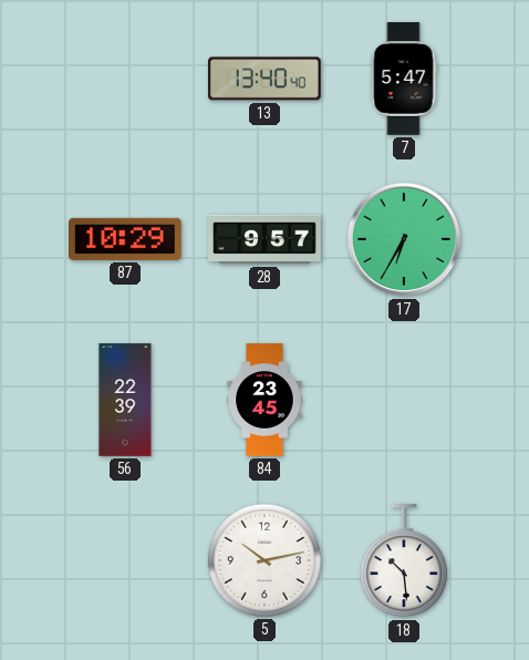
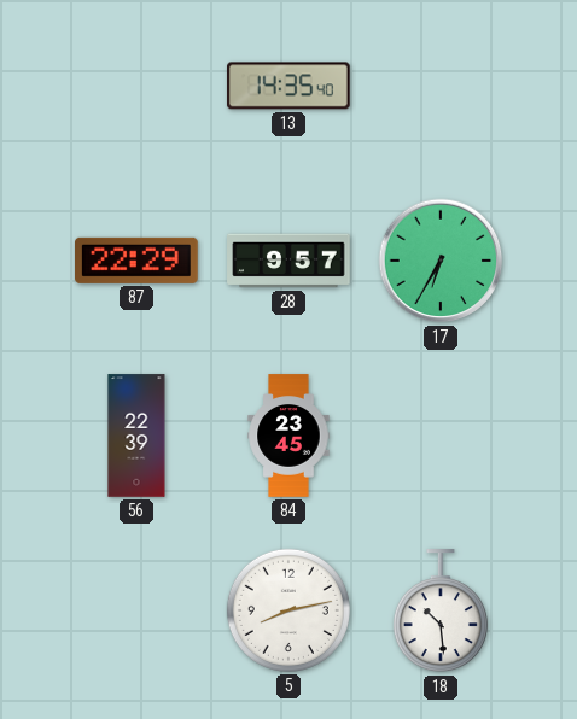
13: 13:40 -> 14:35
7: 5:47 -> none
87: 10:29 -> 22:29
5: 10:13 -> 8:13
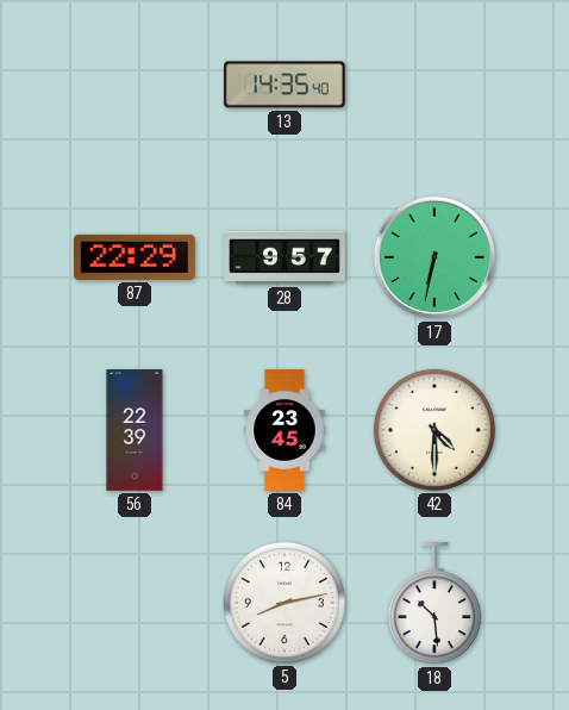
17: 6:35 -> 6:32
42: none -> 4:30
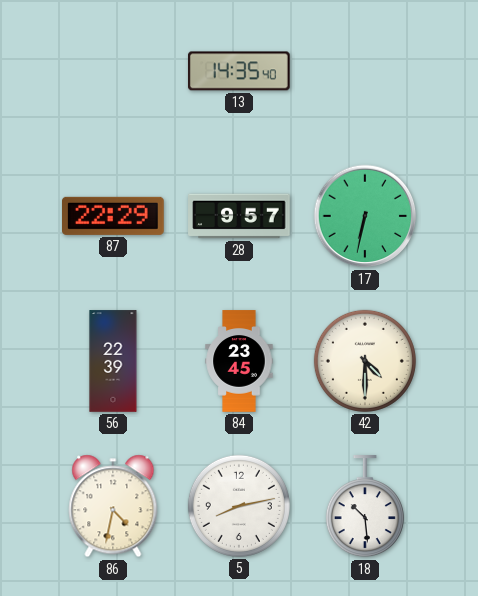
86: none -> 4:32
